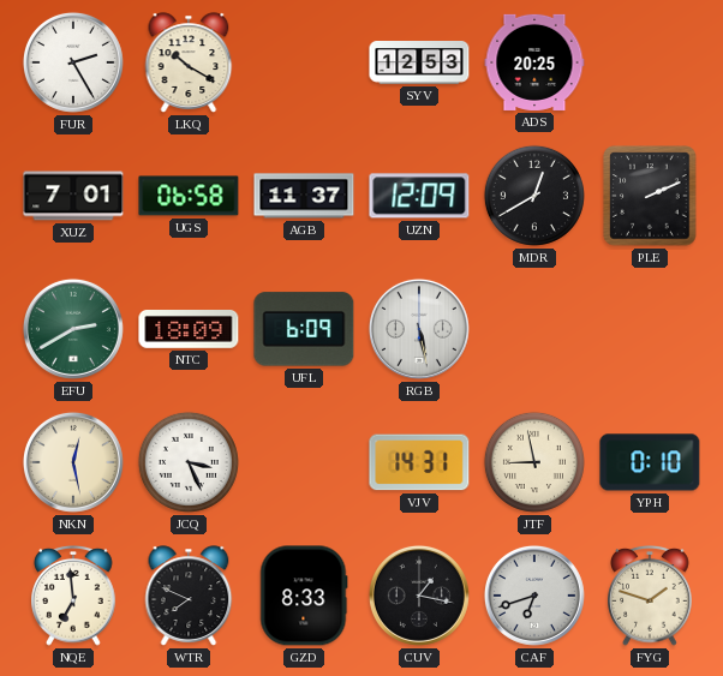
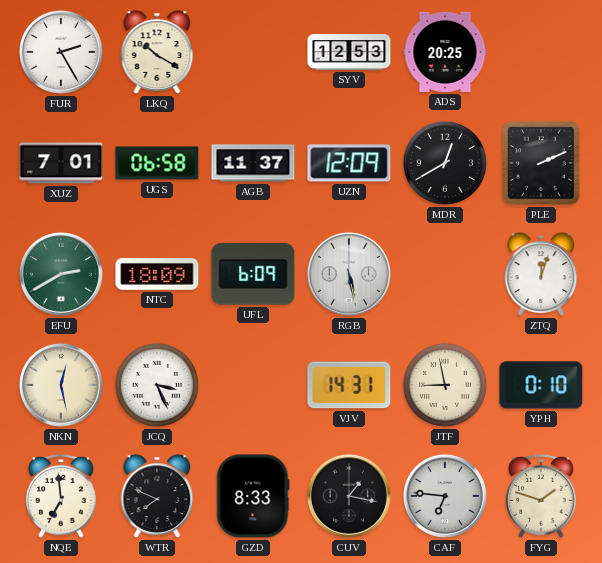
ZTQ: none -> 12:03
CAF: 6:42 -> 6:46
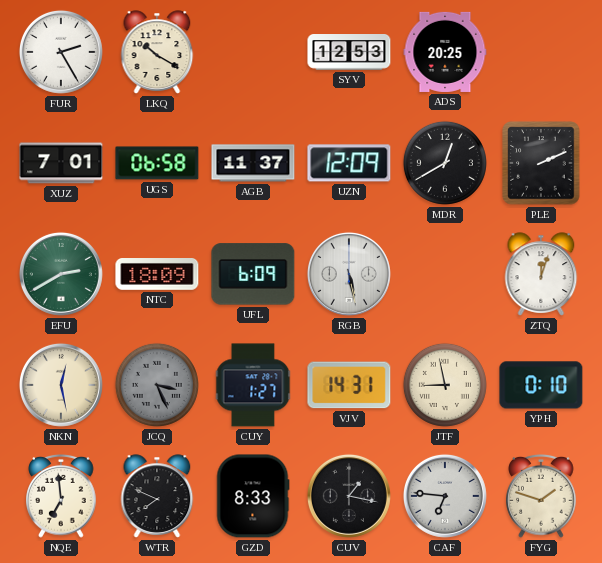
JCQ dial: white -> grey
CUY: none -> 1:27
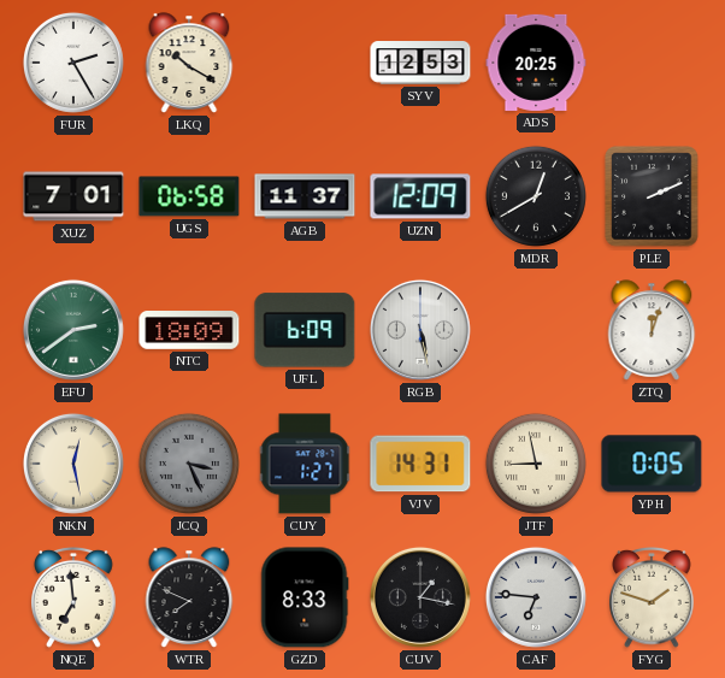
EFU: 2:40 -> 2:39
YPH: 0:10 -> 0:05
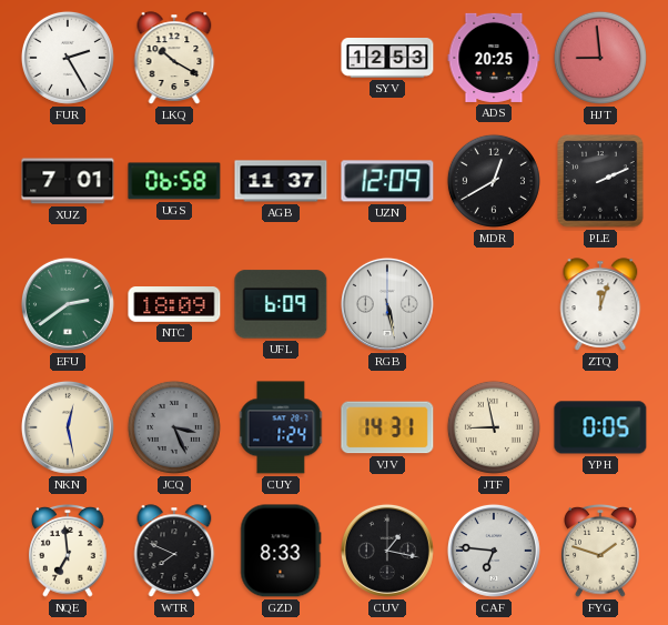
HJT: none -> 8:59
CUY: 1:27 -> 1:24
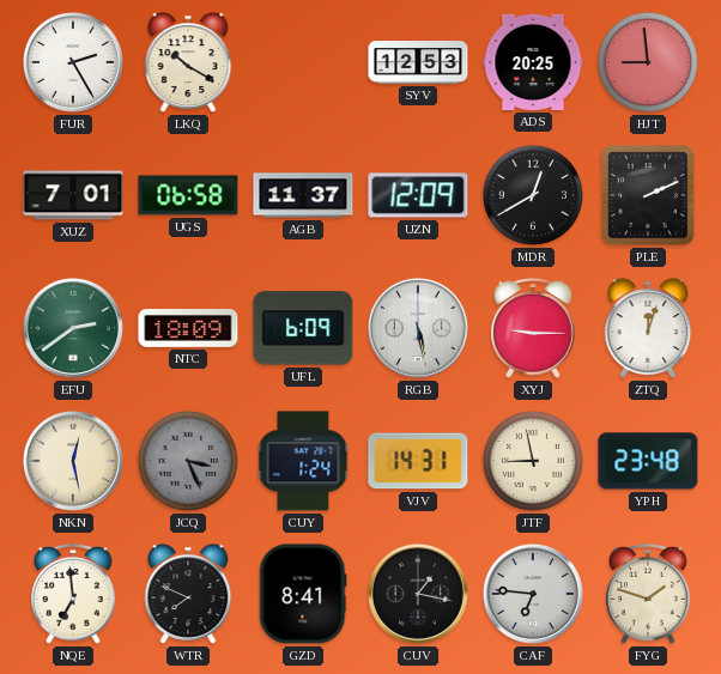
XYJ: none -> 9:15
YPH: 0:05 -> 23:48
GZD: 8:33 -> 8:41
